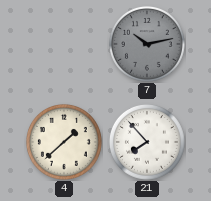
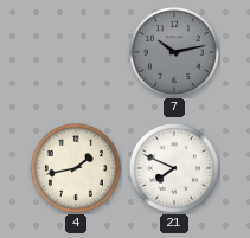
4: 1:38 -> 1:43
21: 7:53 -> 7:49
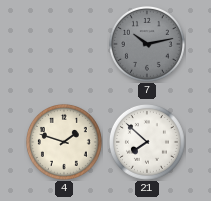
4: 1:43 -> 1:48
21: 7:49 -> 7:52
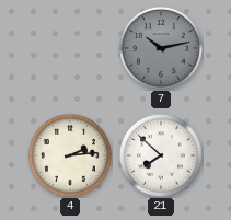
4: 1:48 -> 2:14
